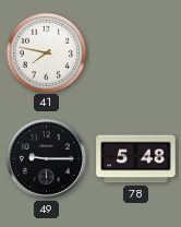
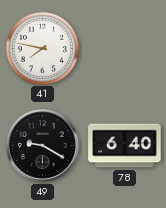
49: 9:15 -> 9:20
78: 5:48 -> 6:40
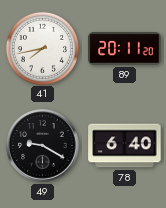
41: 7:47 -> 7:43
89: none -> 20:11
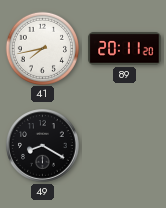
49: 9:20 -> 8:20
78: 6:40 -> none
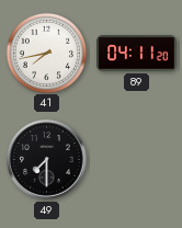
89: 20:11 -> 04:11
49: 8:20 -> 7:30
